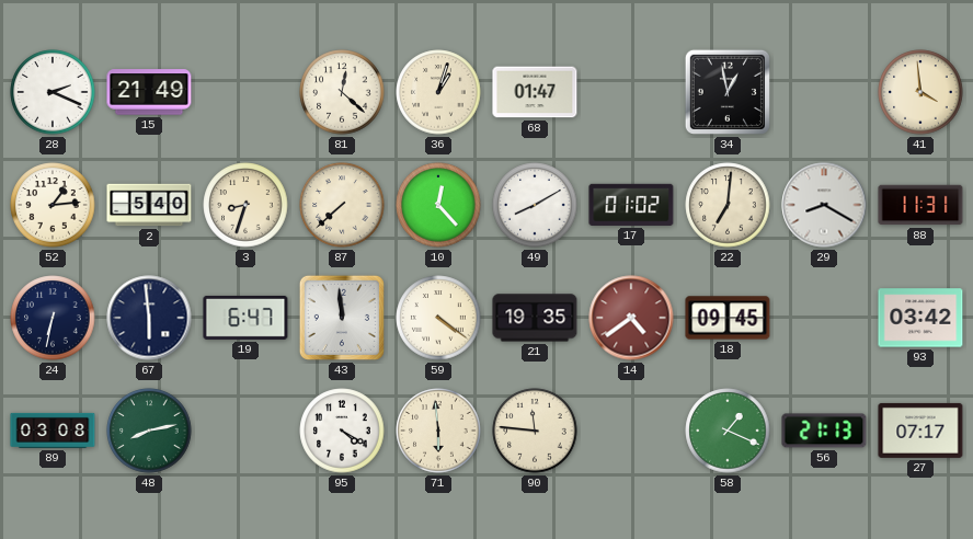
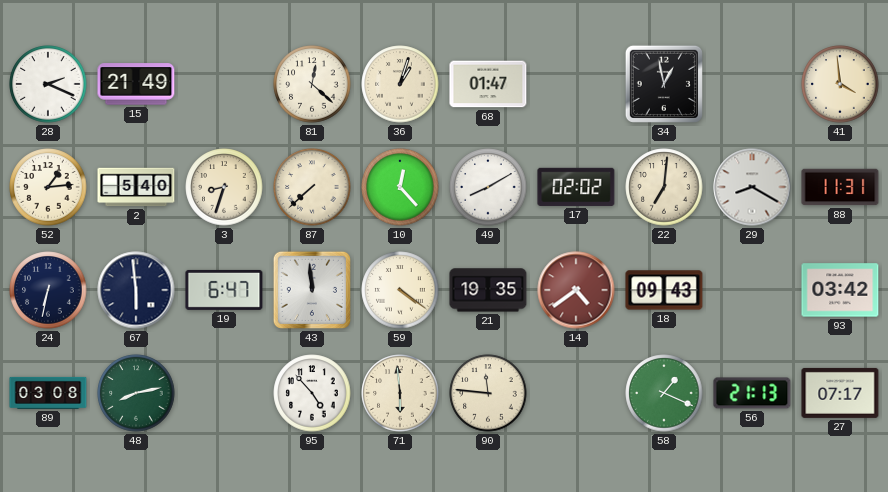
17: 01:02 -> 02:02
18: 09:45 -> 09:43
95: 4:20 -> 4:53
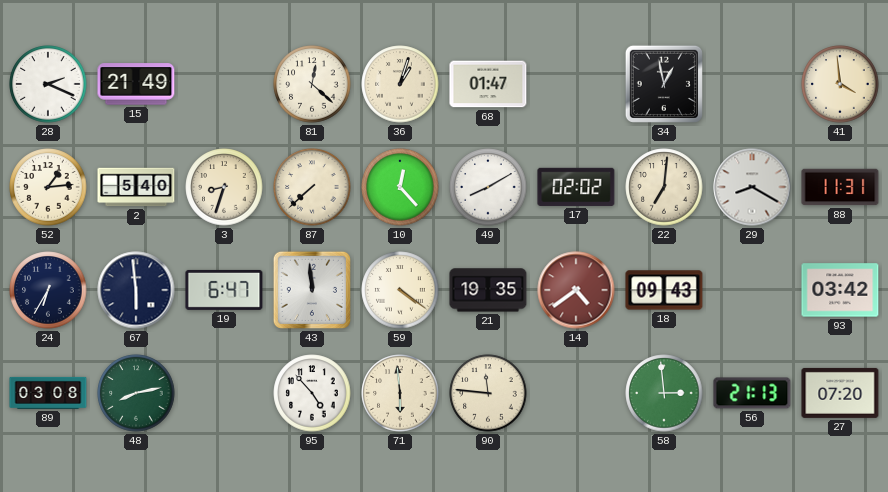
24: 6:32 -> 6:35
58: 1:19 -> 2:59
27: 07:17 -> 07:20
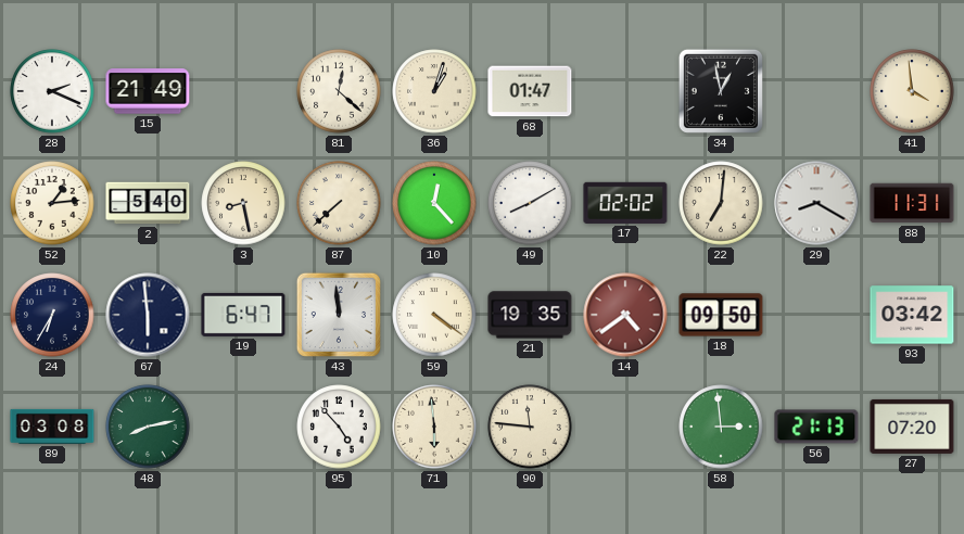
3: 8:33 -> 8:28
18: 09:43 -> 09:50
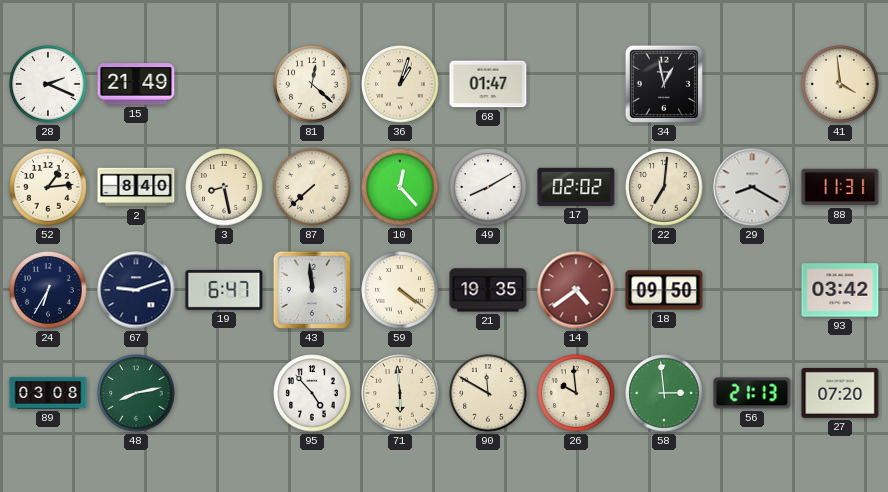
2: 5:40 -> 8:40
67: 5:59 -> 9:12
90: 11:46 -> 11:50
26: none -> 9:59
